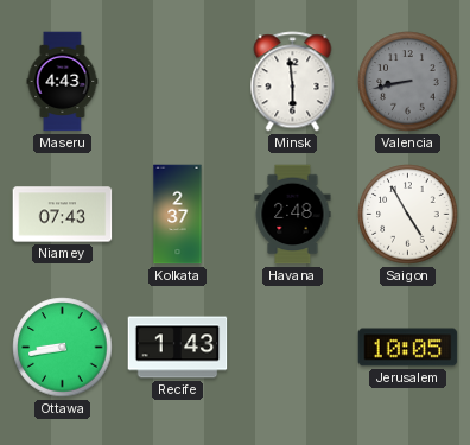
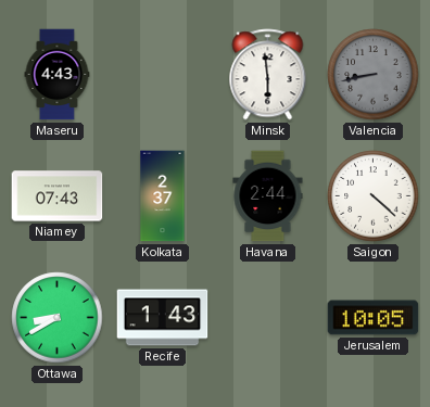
Havana: 2:48 -> 2:44
Saigon: 4:55 -> 4:22
Ottawa: 8:43 -> 8:40
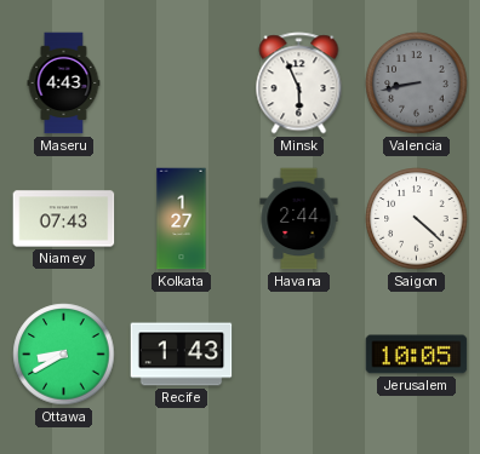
Minsk: 5:59 -> 5:56
Kolkata: 2:37 -> 1:27
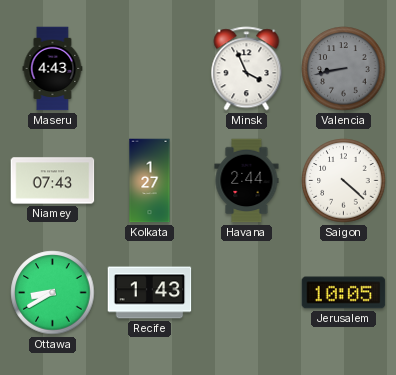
Minsk: 5:56 -> 3:56
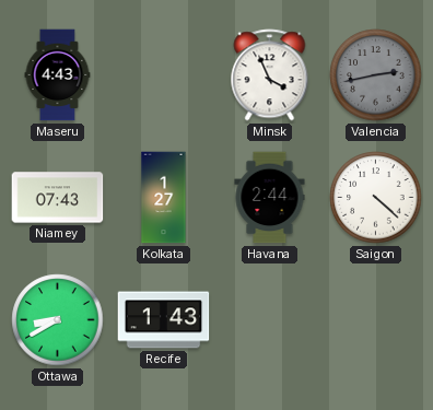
Valencia: 8:43 -> 2:43
Jerusalem: 10:05 -> none
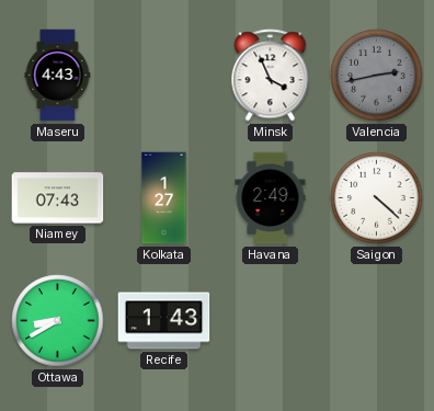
Havana: 2:44 -> 2:49
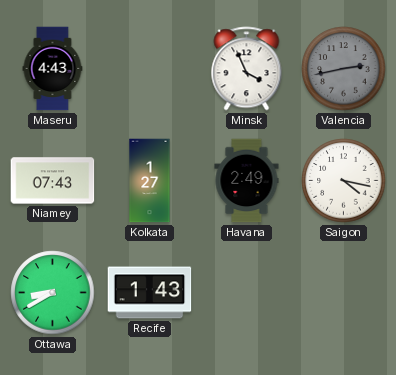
Saigon: 4:22 -> 4:17
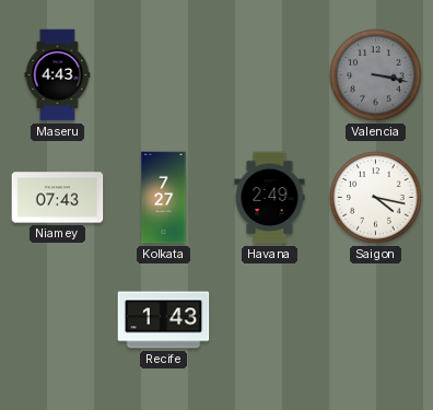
Minsk: 3:56 -> none
Valencia: 2:43 -> 3:17
Kolkata: 1:27 -> 7:27
Ottawa: 8:40 -> none
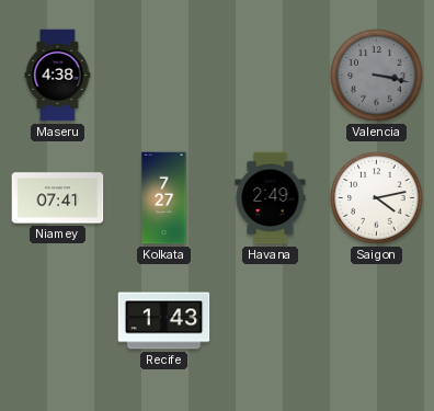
Maseru: 4:43 -> 4:38
Niamey: 07:43 -> 07:41
Saigon: 4:17 -> 4:13
